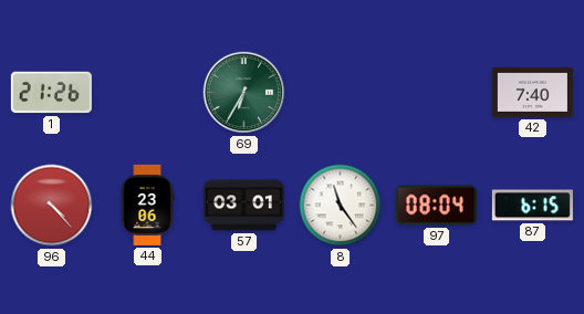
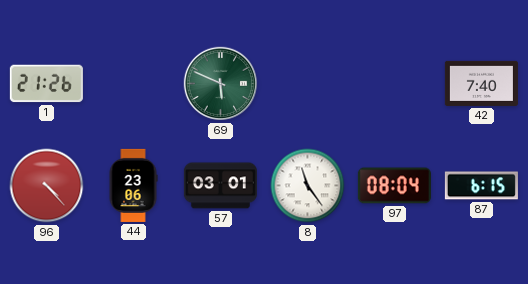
69: 6:35 -> 5:49
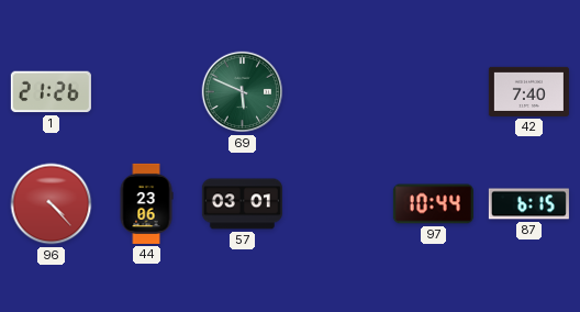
8: 11:24 -> none
97: 08:04 -> 10:44
